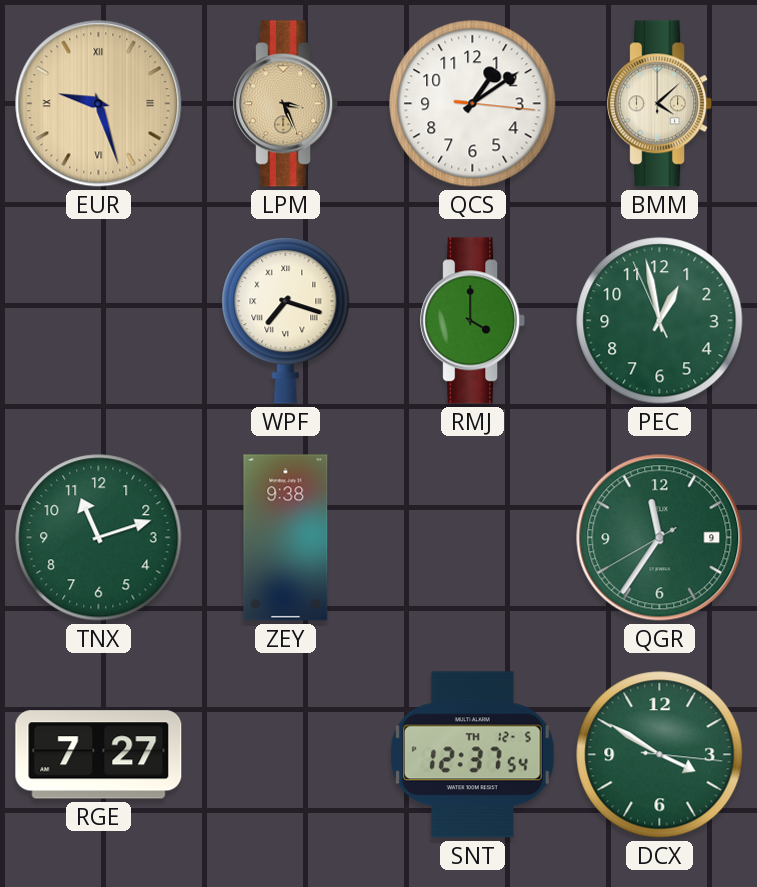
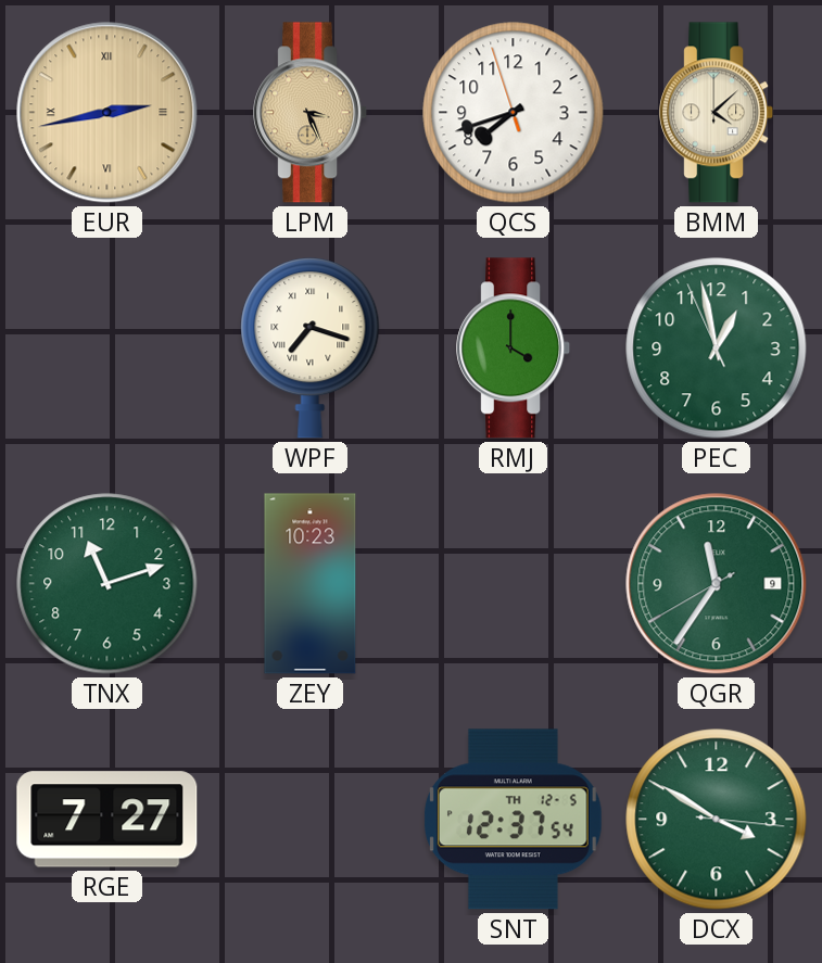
EUR: 9:27 -> 2:43
QCS: 1:09 -> 7:41
ZEY: 9:38 -> 10:23
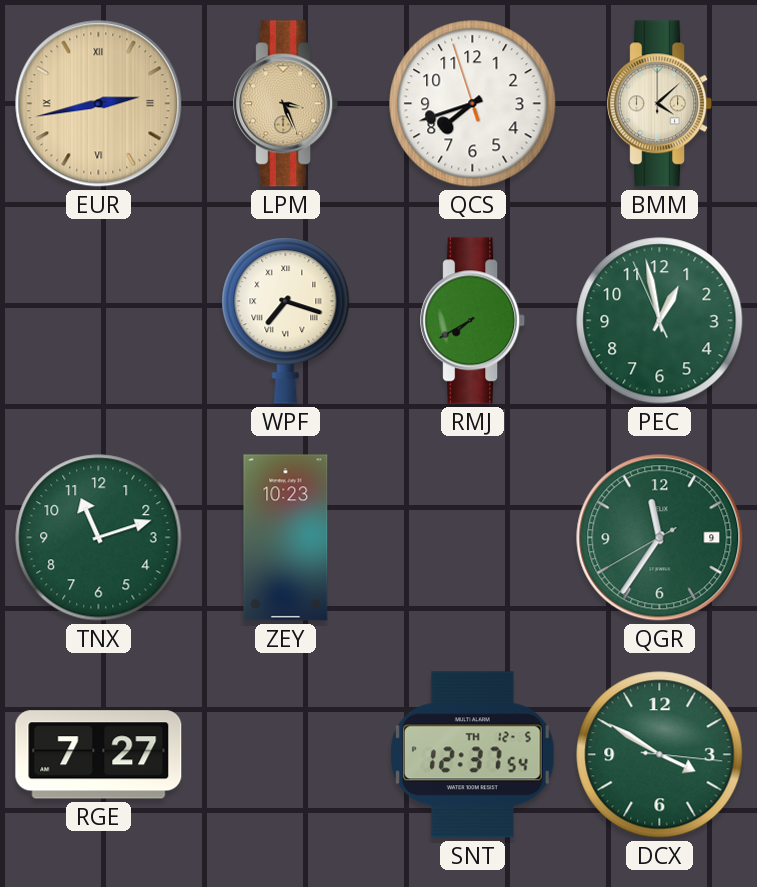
RMJ: 4:00 -> 7:40
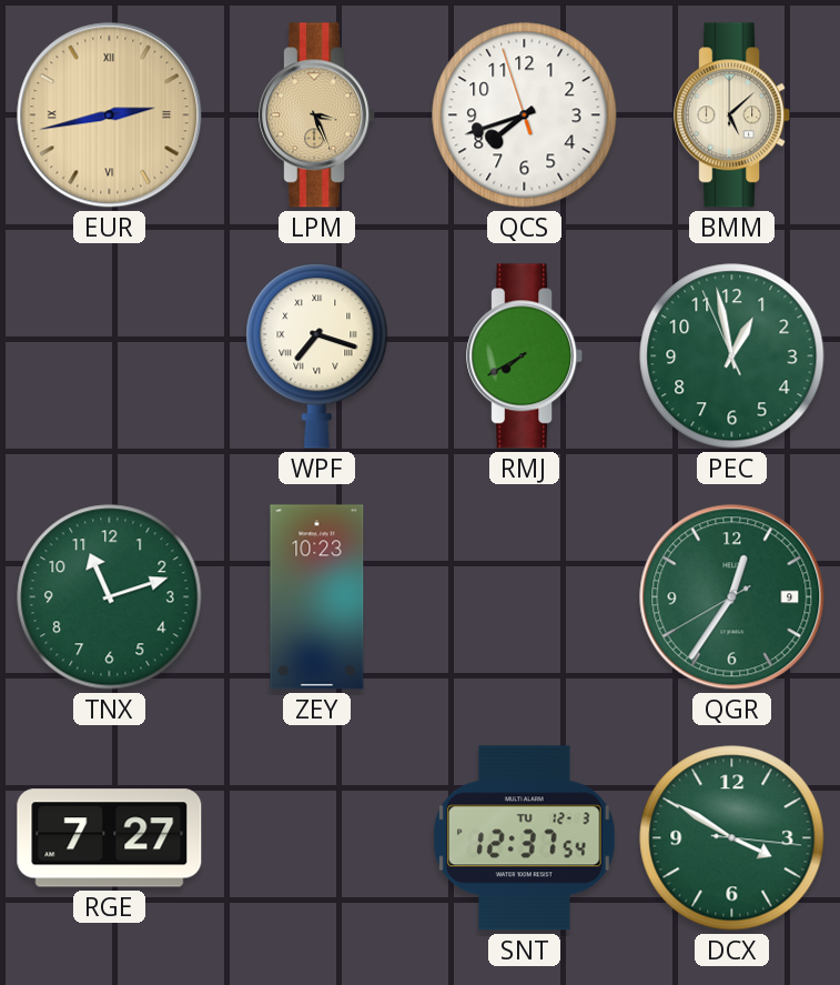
BMM: 4:08 -> 5:08
QGR: 11:35 -> 12:35
SNT date: TH 12-5 -> TU 12-3
